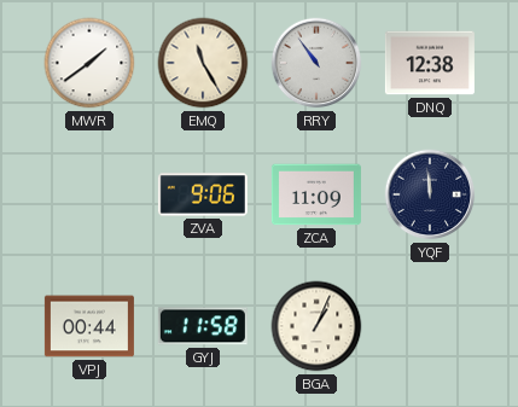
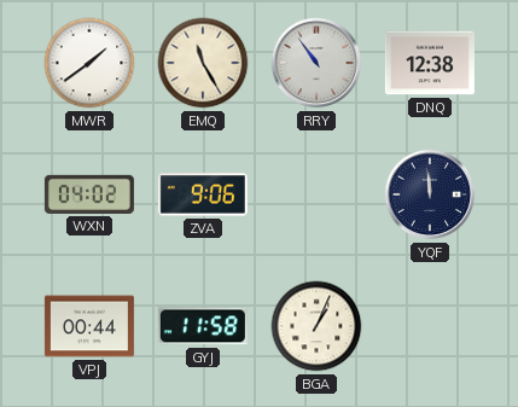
WXN: none -> 04:02
ZCA: 11:09 -> none
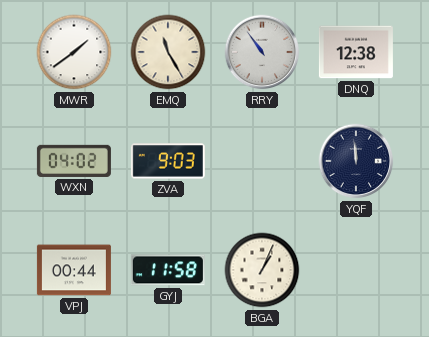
ZVA: 9:06 -> 9:03
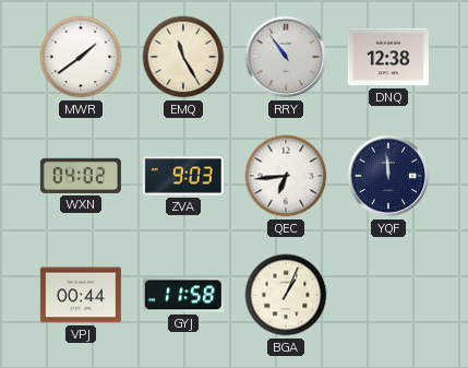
QEC: none -> 6:44
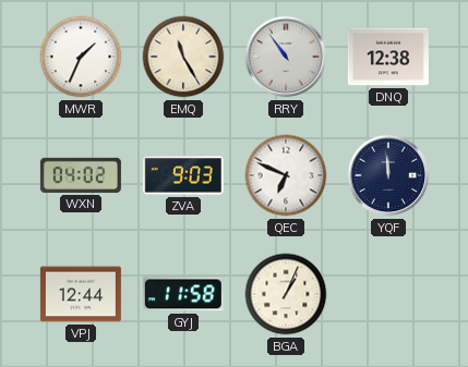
MWR: 1:39 -> 1:34
QEC: 6:44 -> 6:49
VPJ: 00:44 -> 12:44
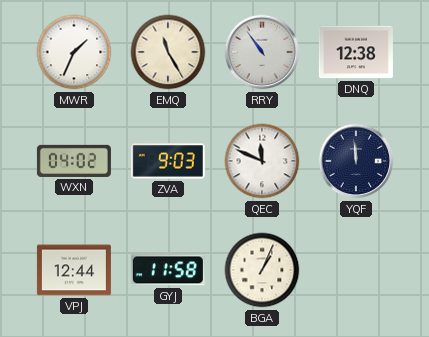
QEC: 6:49 -> 11:49
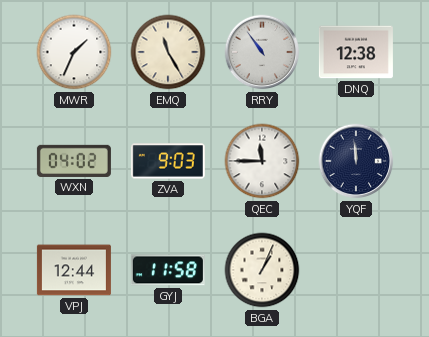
QEC: 11:49 -> 11:45
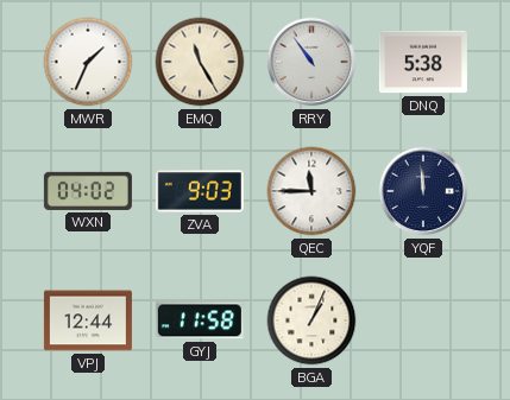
DNQ: 12:38 -> 5:38
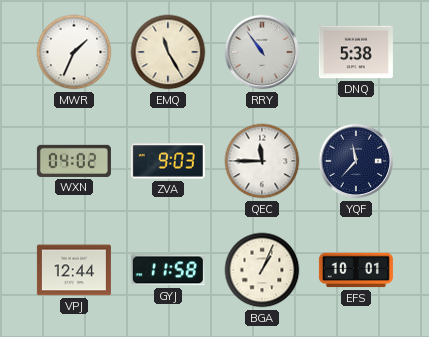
YQF: 11:59 -> 11:37
EFS: none -> 10:01
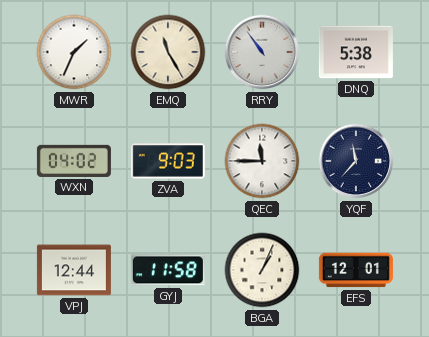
EFS: 10:01 -> 12:01
